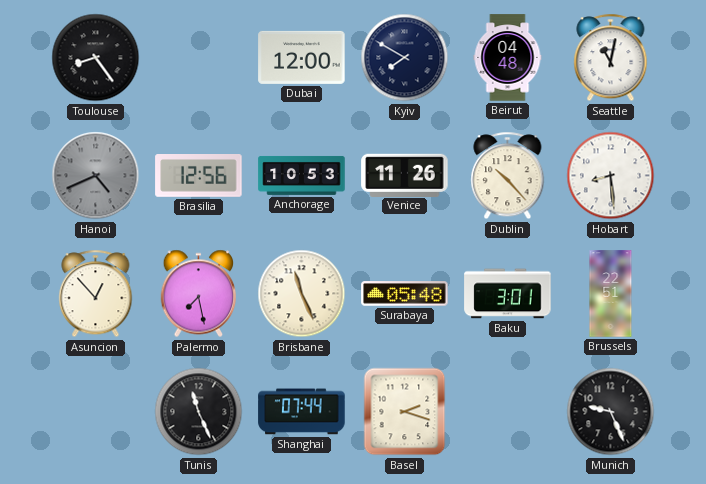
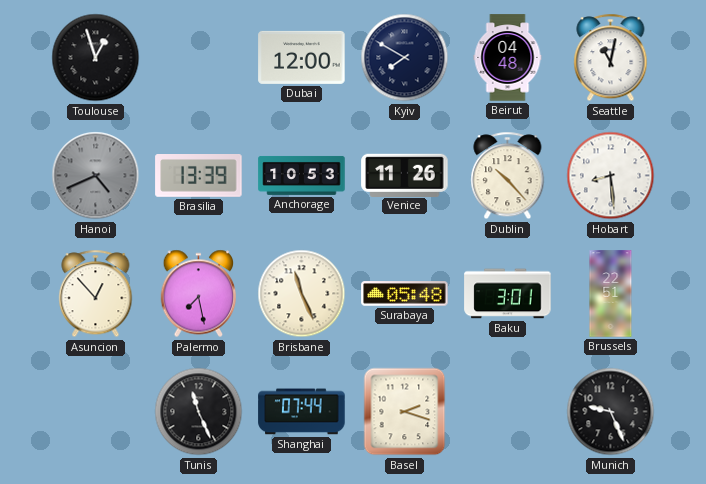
Toulouse: 8:24 -> 12:57
Brasilia: 12:56 -> 13:39
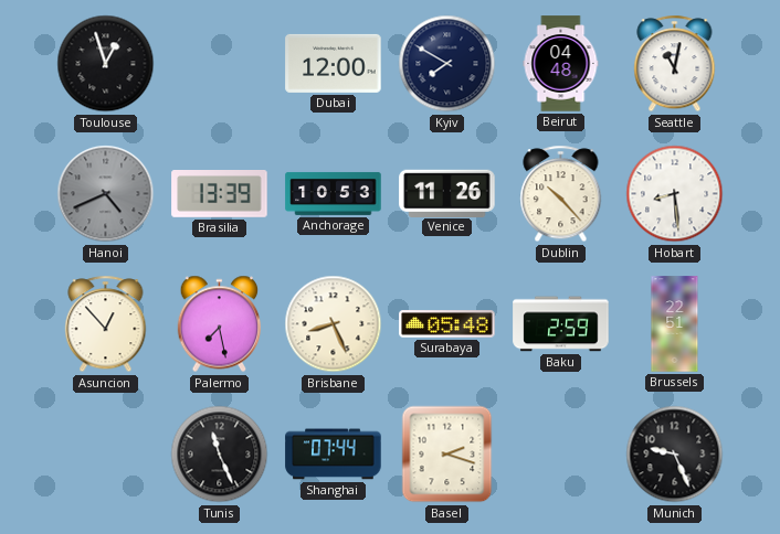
Brisbane: 11:26 -> 8:26
Baku: 3:01 -> 2:59
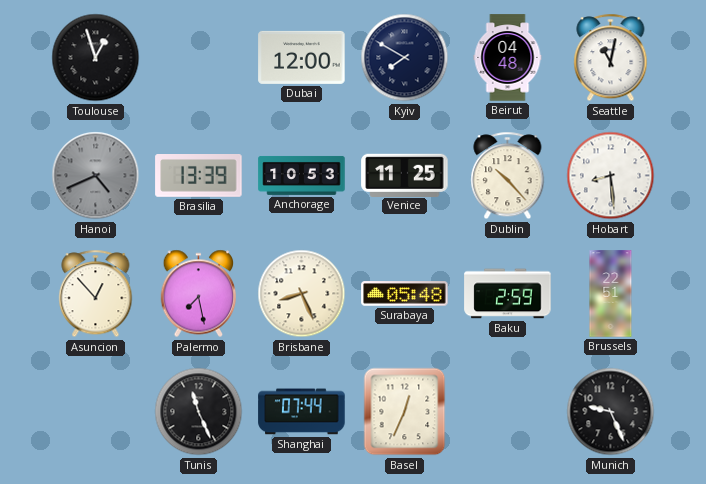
Venice: 11:26 -> 11:25
Basel: 2:18 -> 12:34
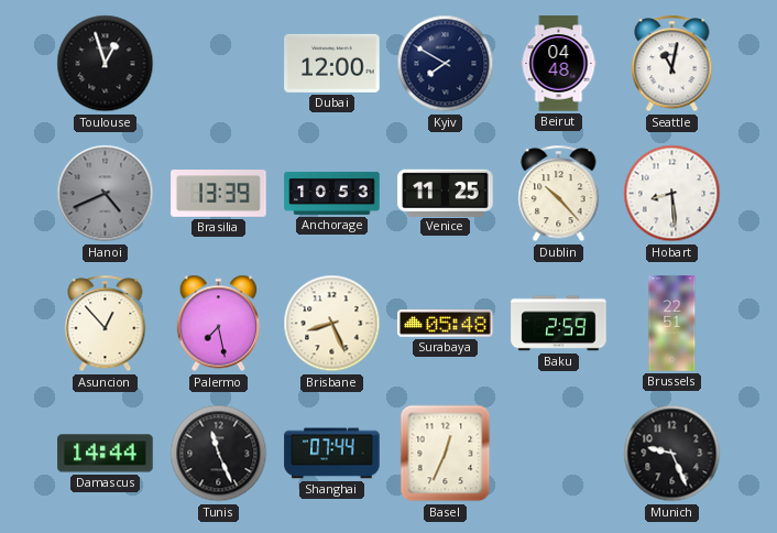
Damascus: none -> 14:44
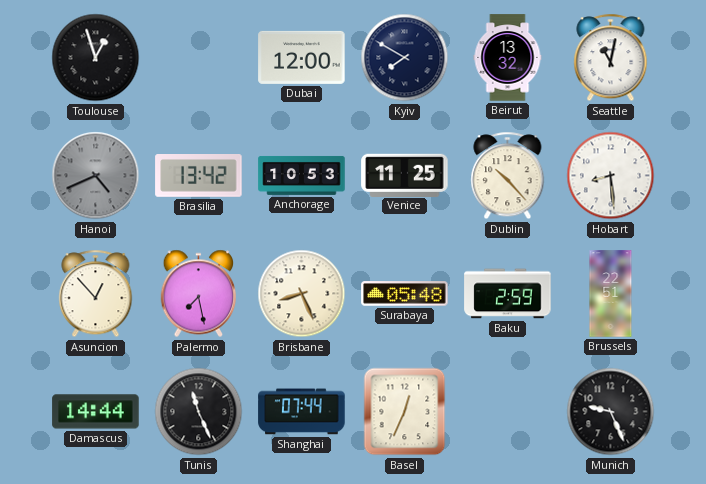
Beirut: 04:48 -> 13:32
Brasilia: 13:39 -> 13:42
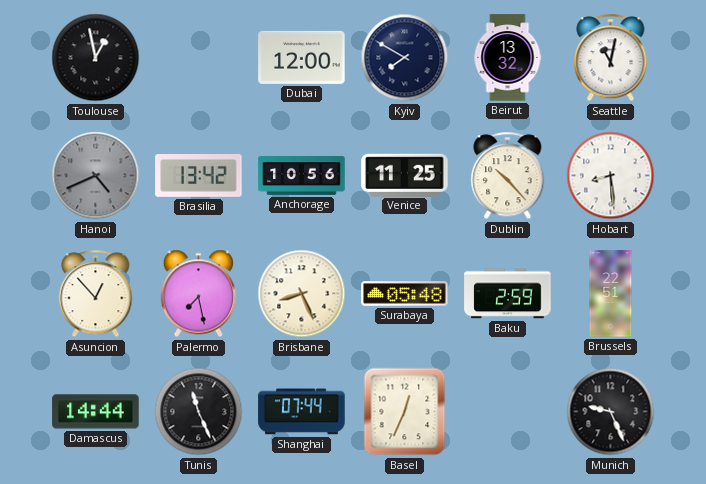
Toulouse: 12:57 -> 12:58
Anchorage: 10:53 -> 10:56
